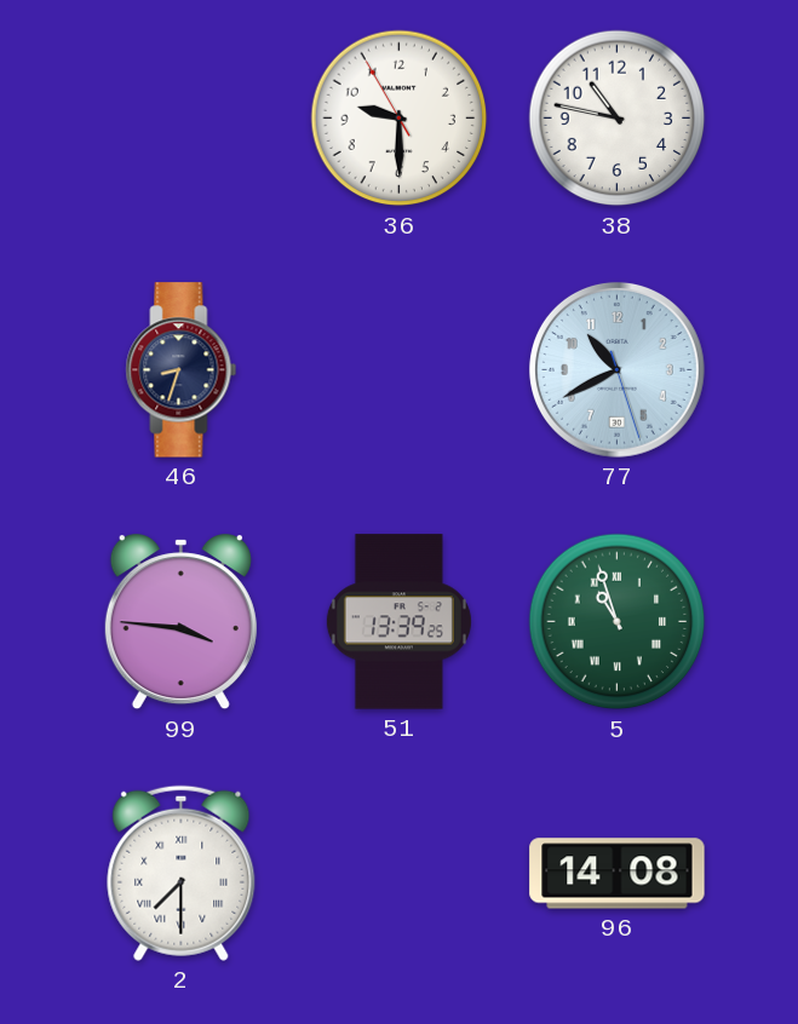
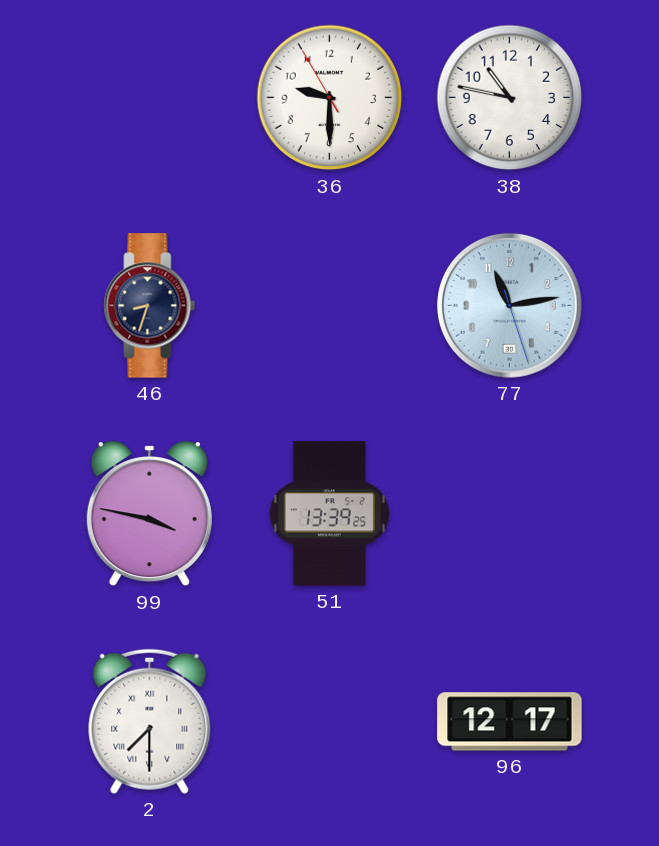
77: 10:40 -> 11:13
99: 3:46 -> 3:47
5: 10:57 -> none
96: 14:08 -> 12:17
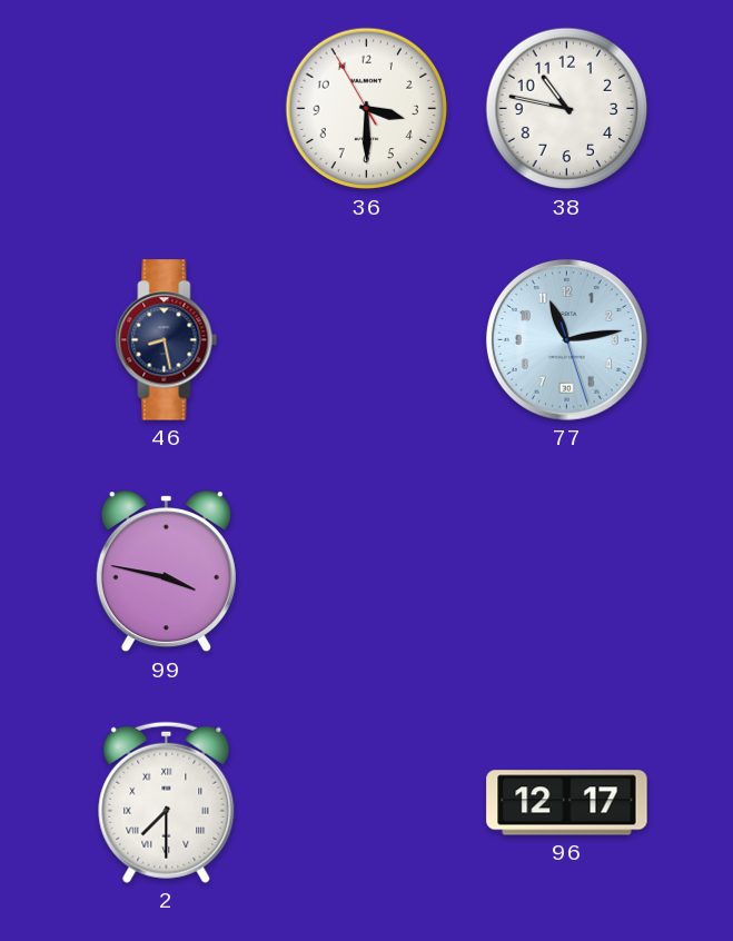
36: 9:29 -> 3:29
46: 8:33 -> 8:28
51: 13:39 -> none
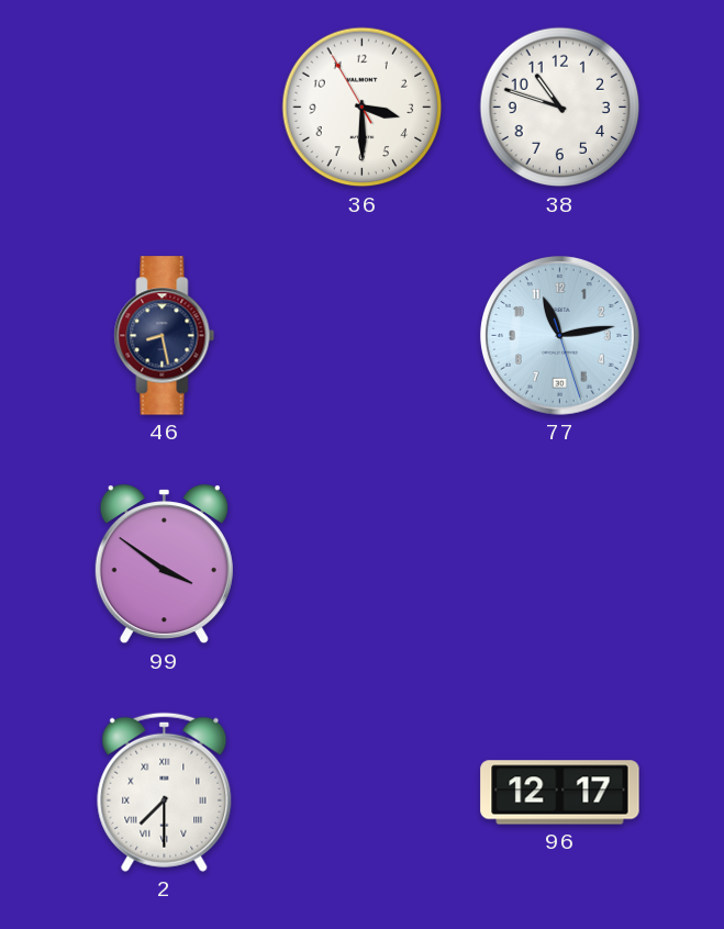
38: 10:47 -> 10:48
99: 3:47 -> 3:51
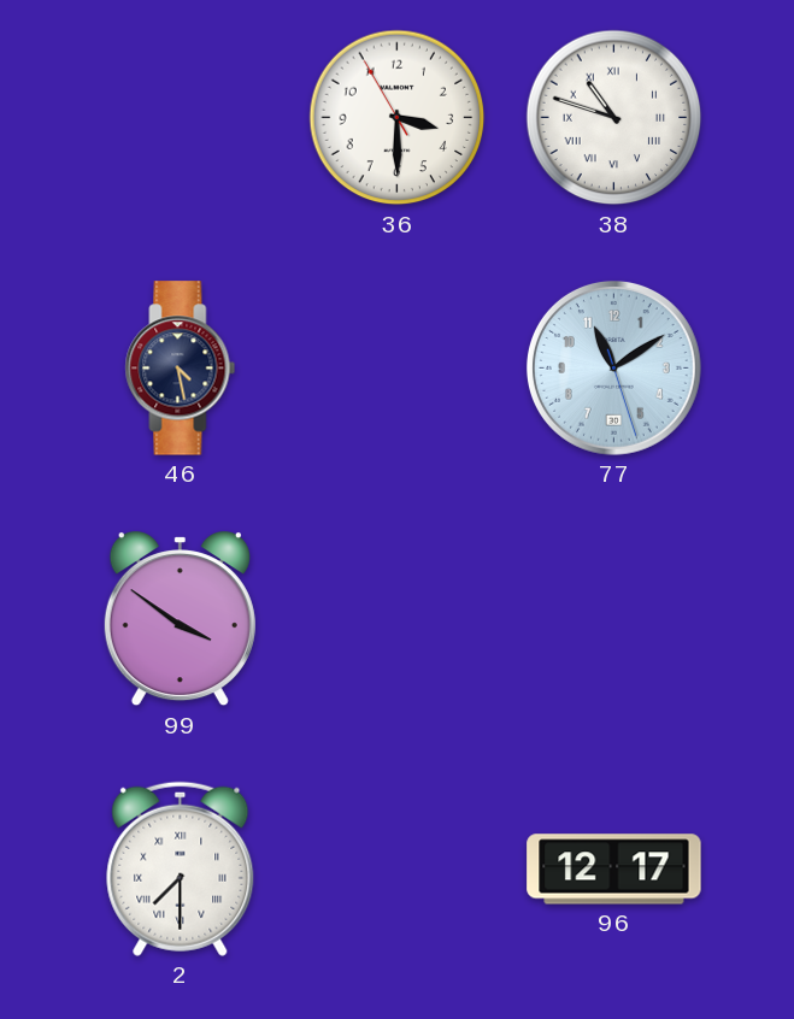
38 numerals: Arabic -> Roman
46: 8:28 -> 4:28
77: 11:13 -> 11:09
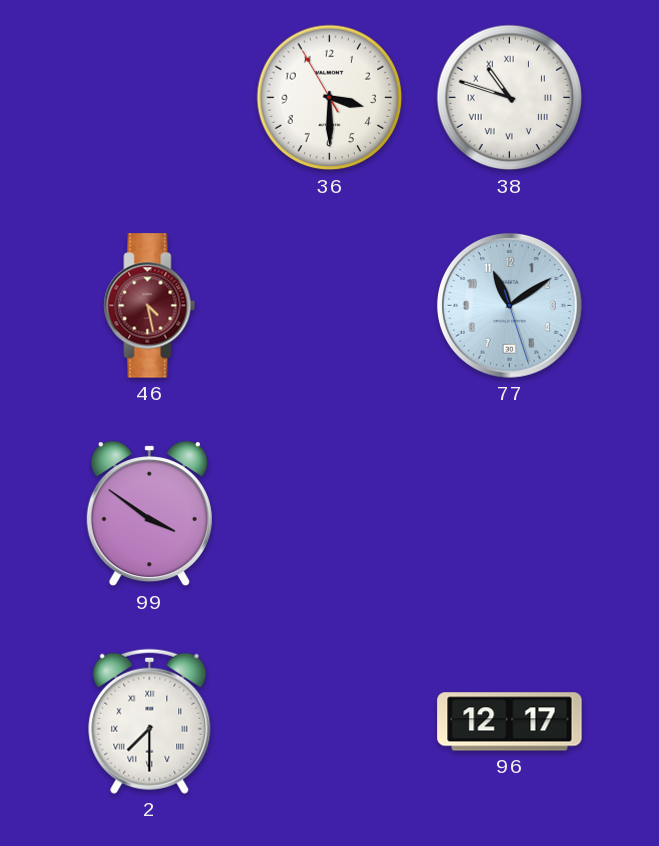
46 dial: navy -> burgundy
